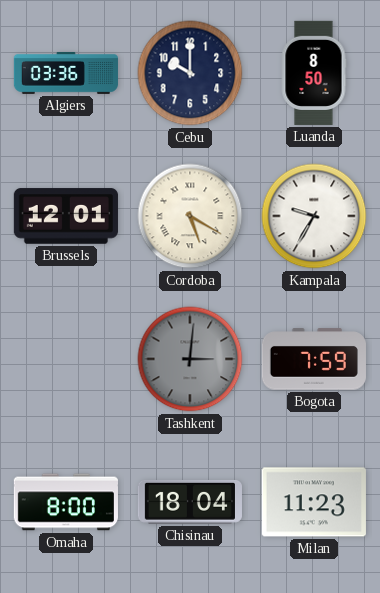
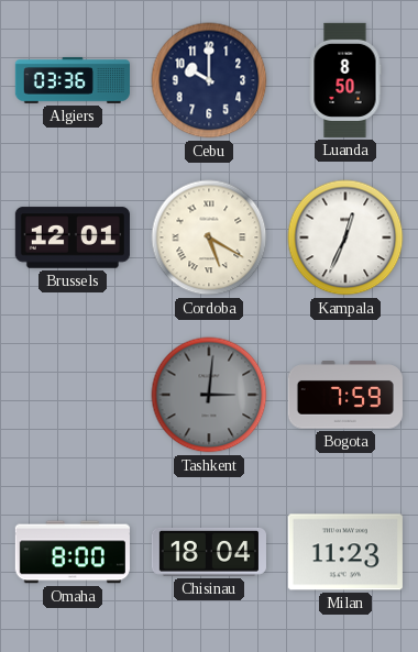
Kampala: 9:35 -> 12:34
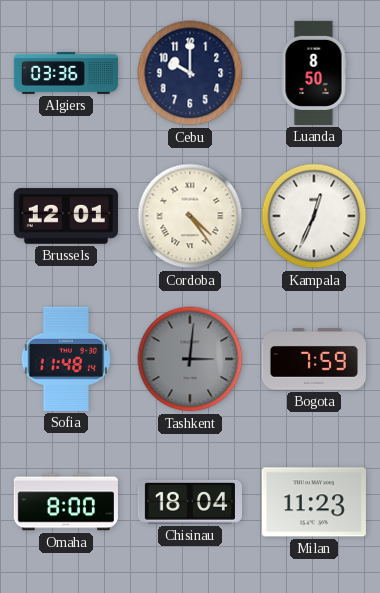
Cordoba: 5:20 -> 4:24
Sofia: none -> 11:48
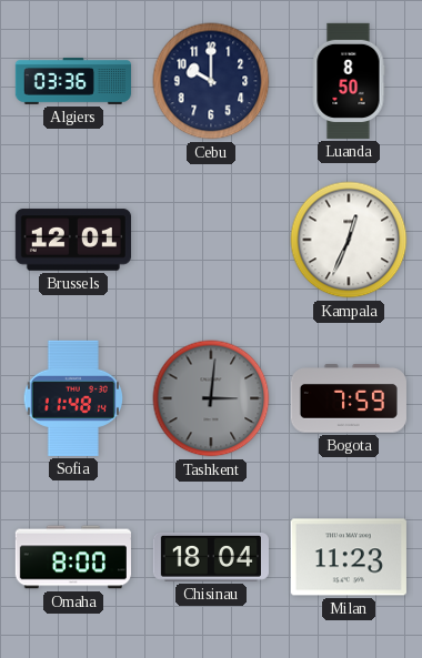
Cordoba: 4:24 -> none
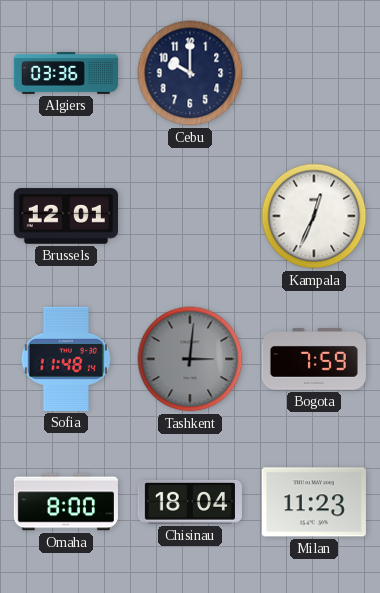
Luanda: 8:50 -> none
